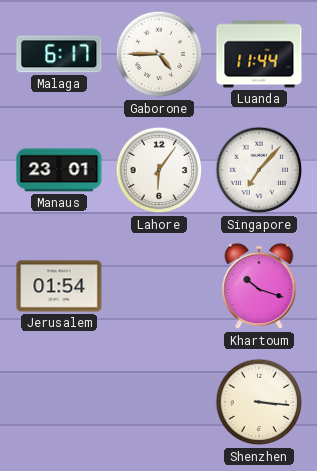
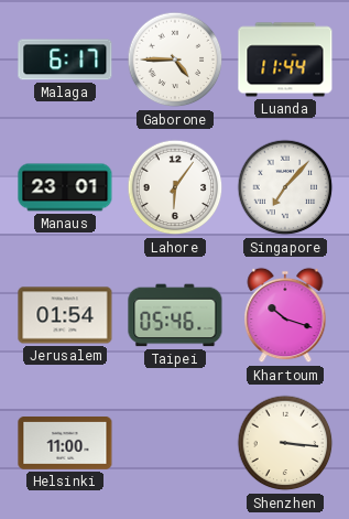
Taipei: none -> 05:46
Helsinki: none -> 11:00
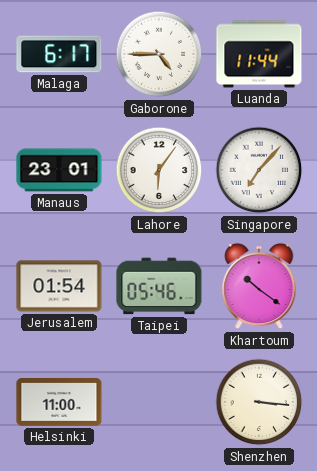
Khartoum: 10:18 -> 10:21
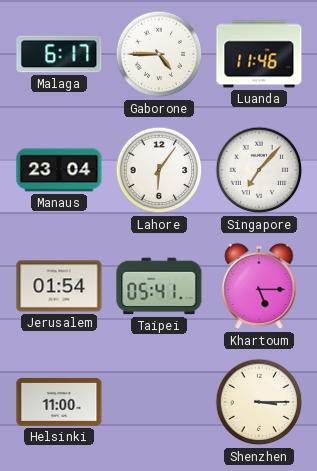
Luanda: 11:44 -> 11:46
Manaus: 23:01 -> 23:04
Taipei: 05:46 -> 05:41
Khartoum: 10:21 -> 5:15
Shenzhen: 3:16 -> 3:15
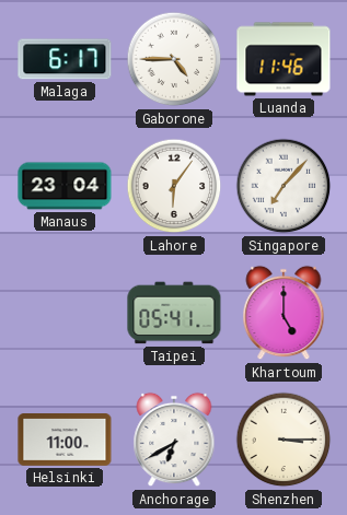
Jerusalem: 01:54 -> none
Khartoum: 5:15 -> 5:00
Anchorage: none -> 6:40
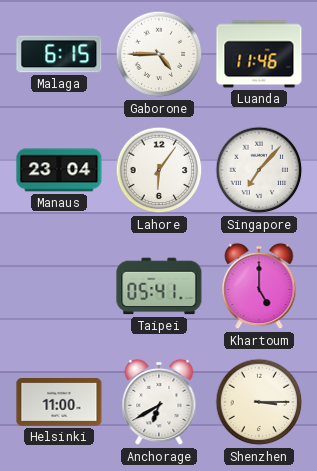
Malaga: 6:17 -> 6:15
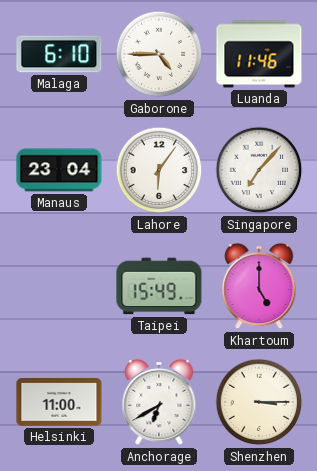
Malaga: 6:15 -> 6:10
Taipei: 05:41 -> 15:49
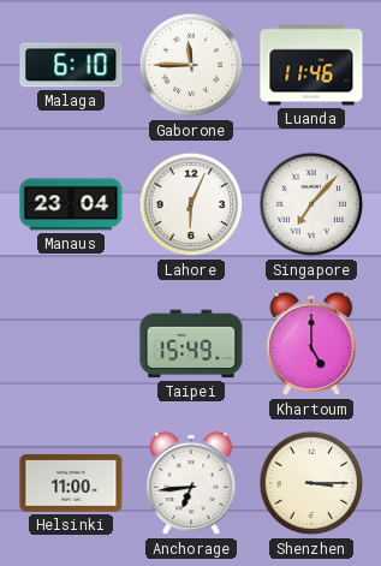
Gaborone: 4:45 -> 11:45
Lahore: 6:06 -> 6:04
Anchorage: 6:40 -> 6:44
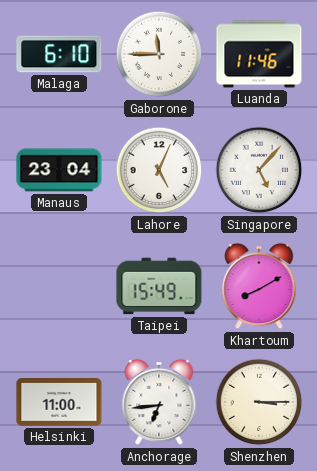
Lahore: 6:04 -> 5:04
Singapore: 7:07 -> 5:07
Khartoum: 5:00 -> 8:10
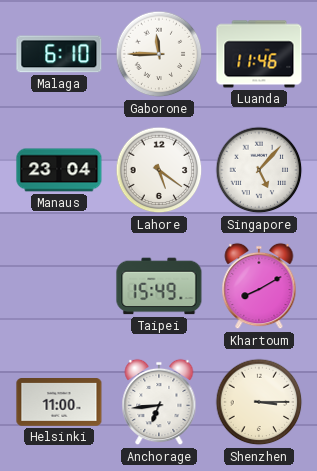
Lahore: 5:04 -> 5:21
